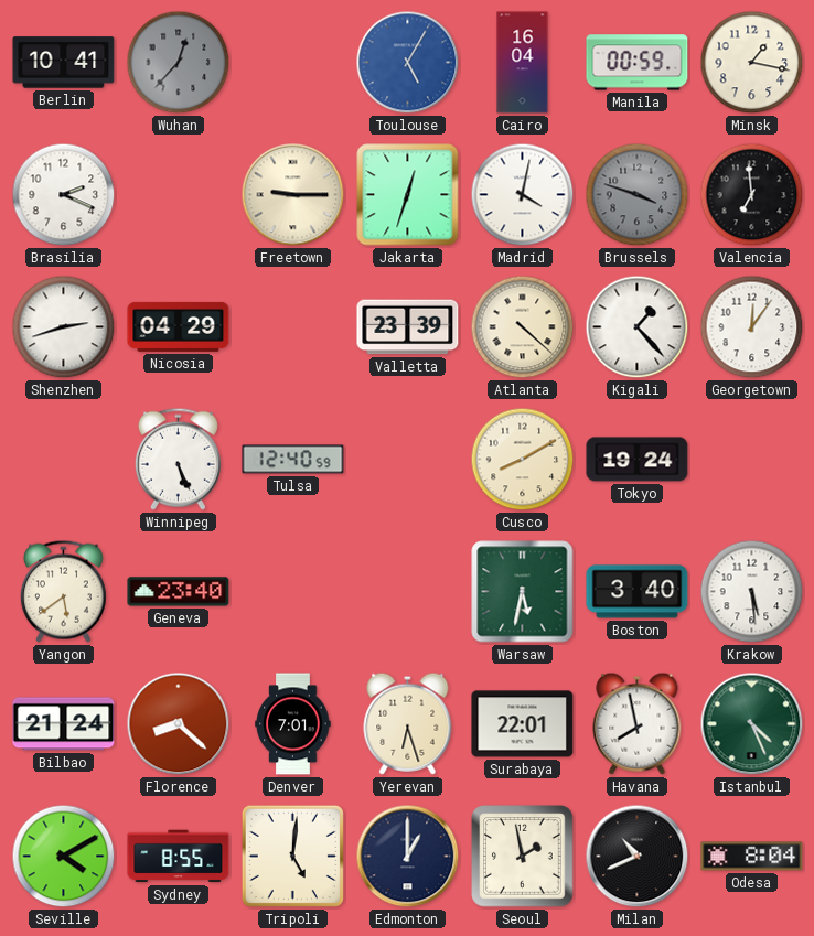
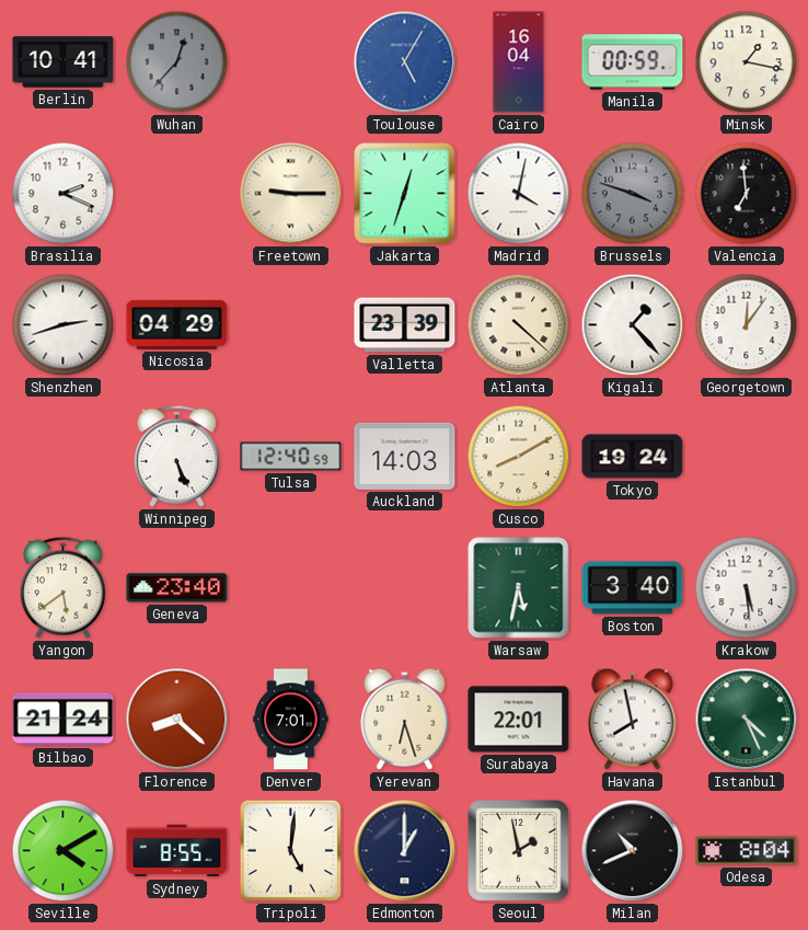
Auckland: none -> 14:03
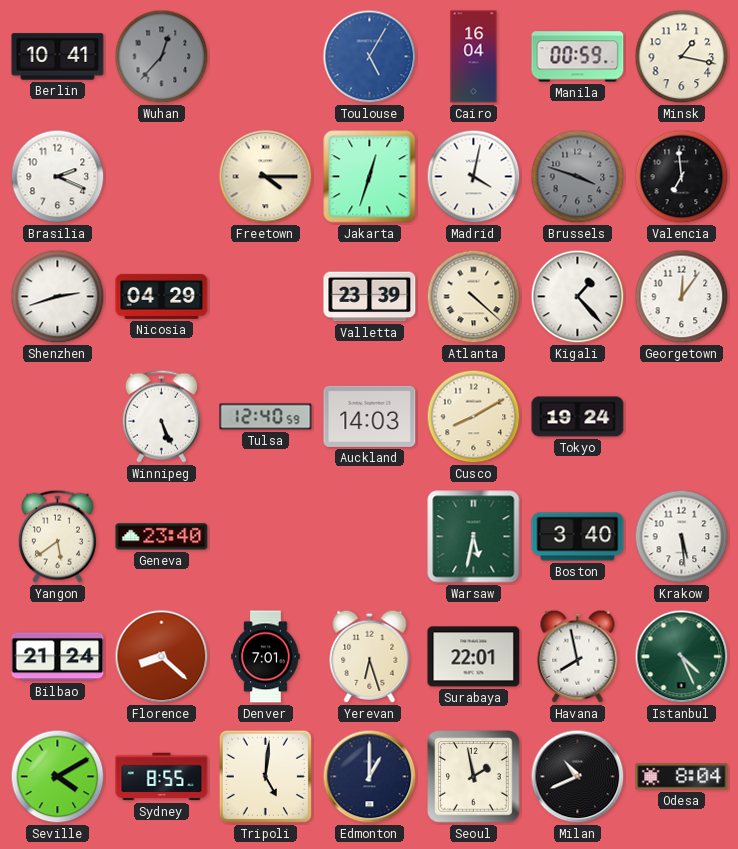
Freetown: 9:15 -> 4:15
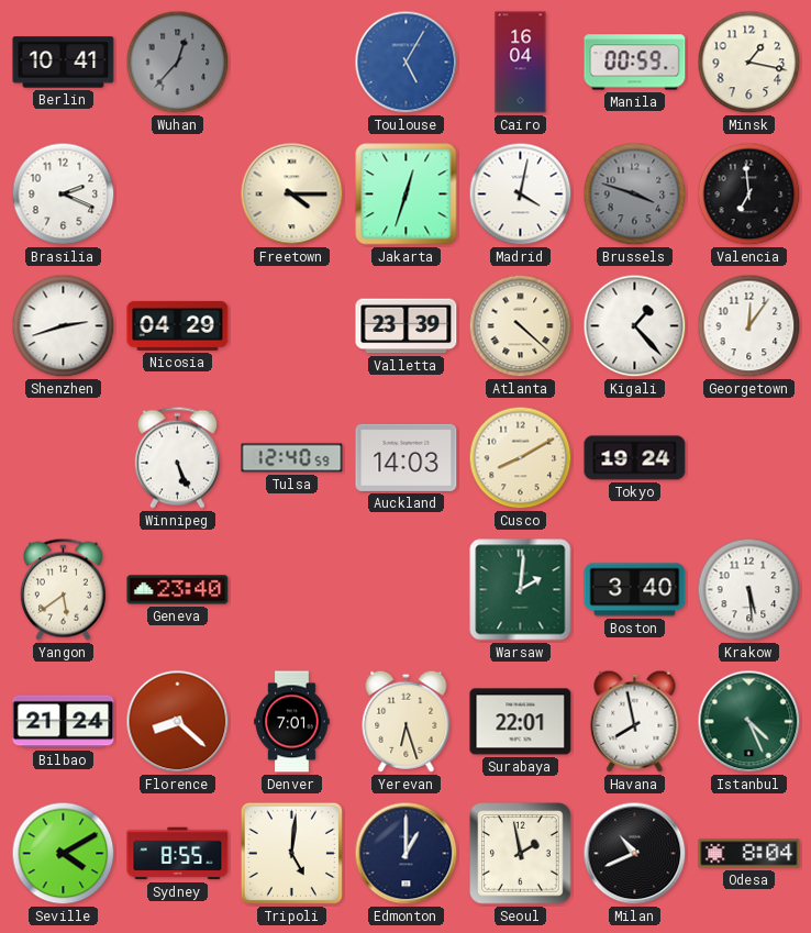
Warsaw: 5:32 -> 2:01
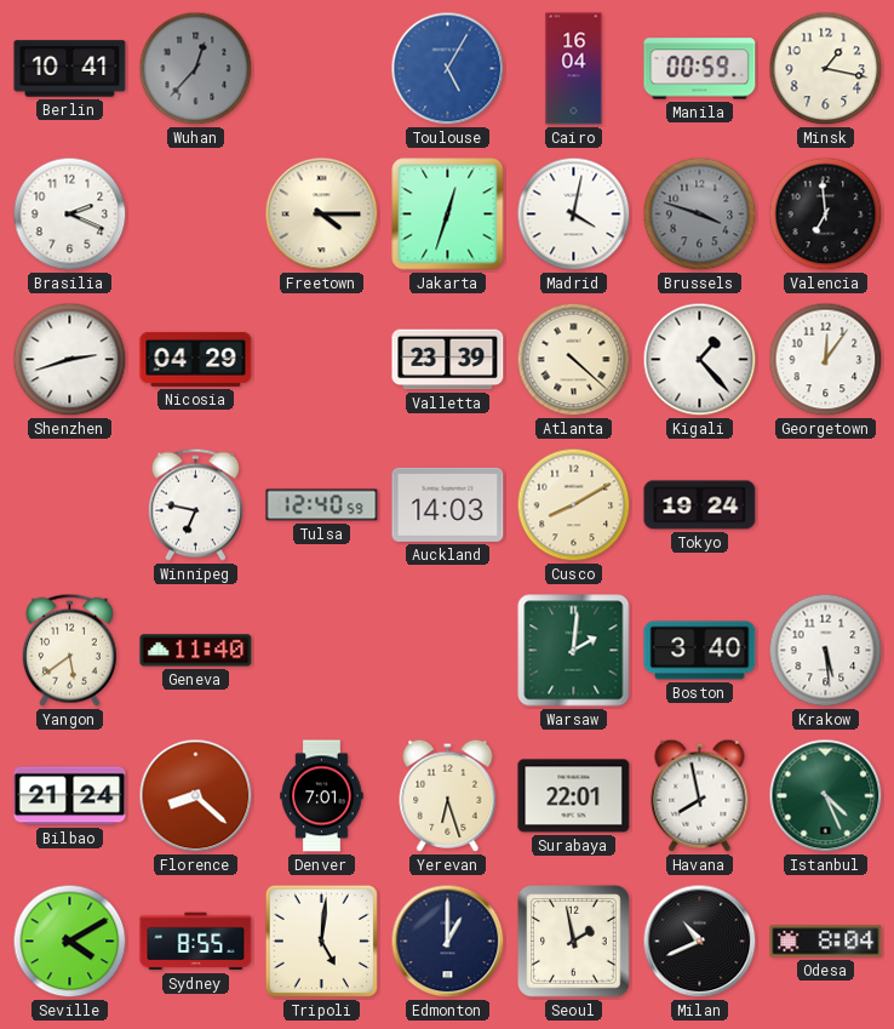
Winnipeg: 5:26 -> 6:47
Geneva: 23:40 -> 11:40
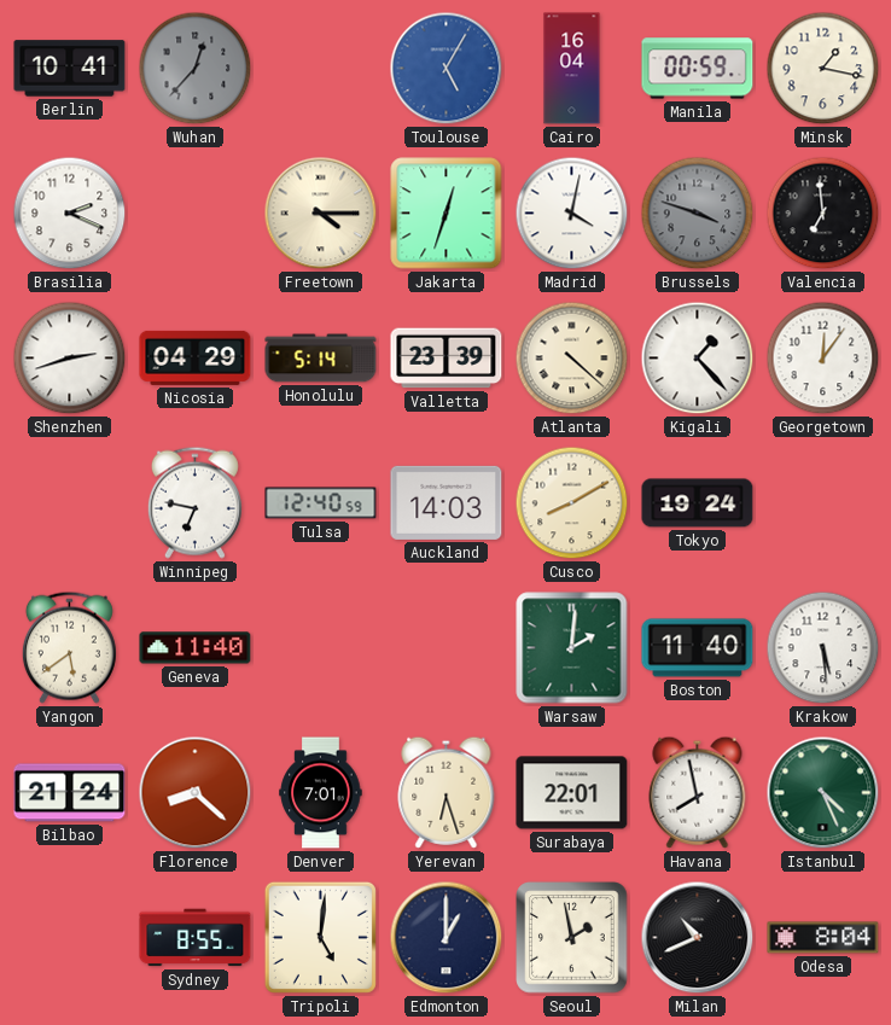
Honolulu: none -> 5:14
Boston: 3:40 -> 11:40
Seville: 4:10 -> none
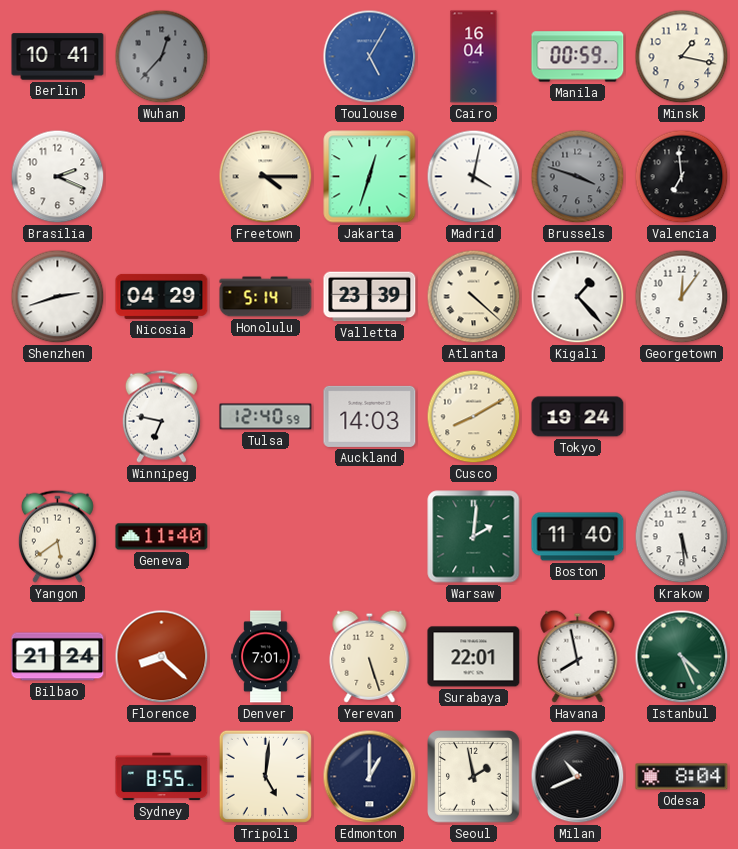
Yerevan: 6:27 -> 5:27
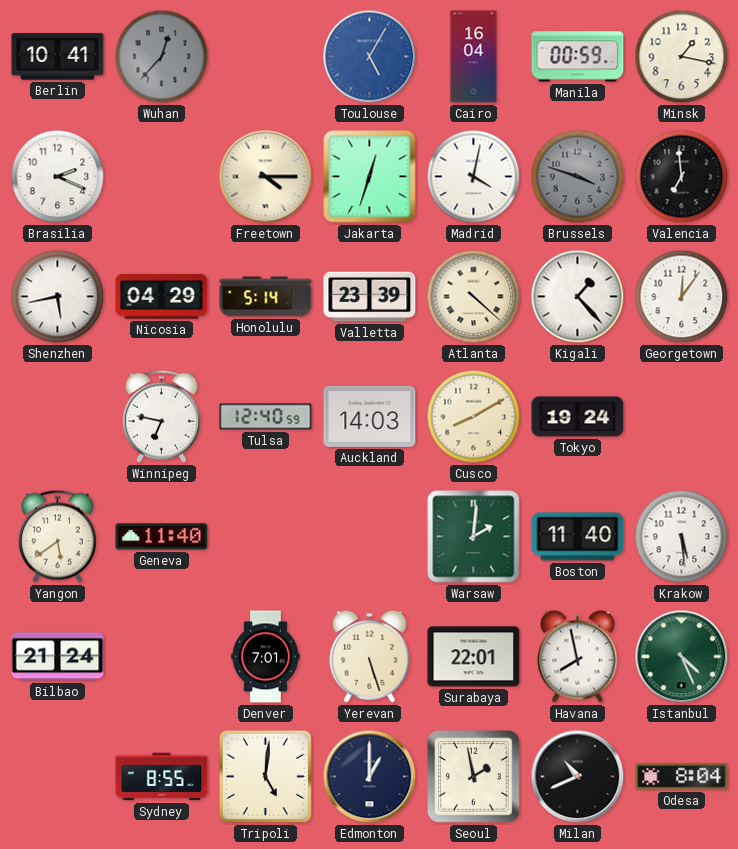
Shenzhen: 2:42 -> 5:43
Florence: 8:22 -> none
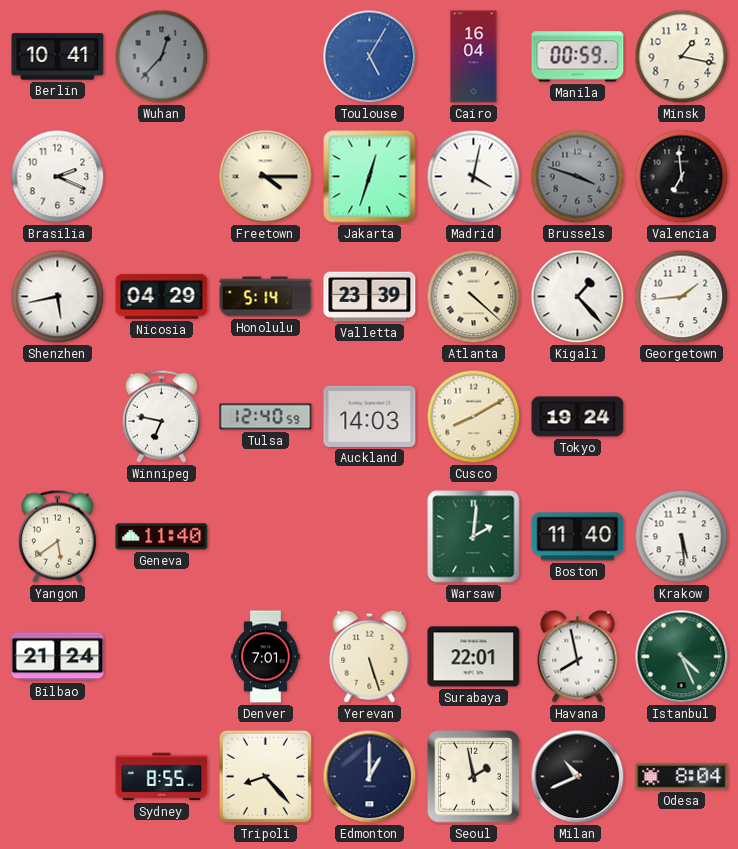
Georgetown: 12:06 -> 1:44
Tripoli: 5:01 -> 8:23
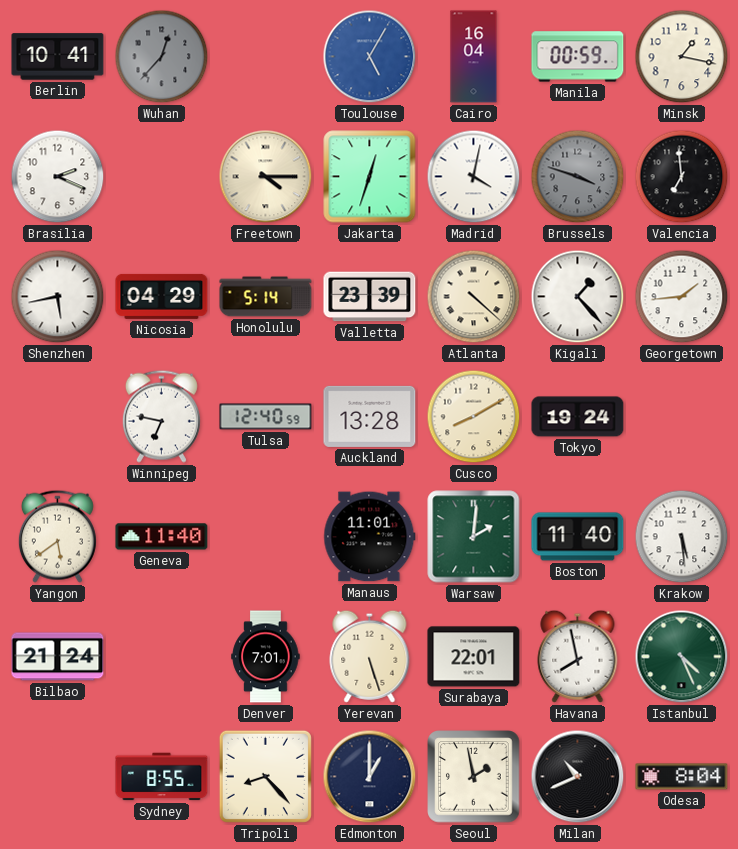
Auckland: 14:03 -> 13:28
Manaus: none -> 11:01
